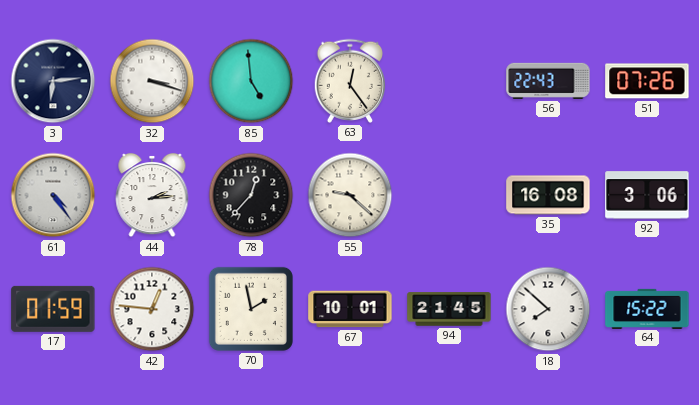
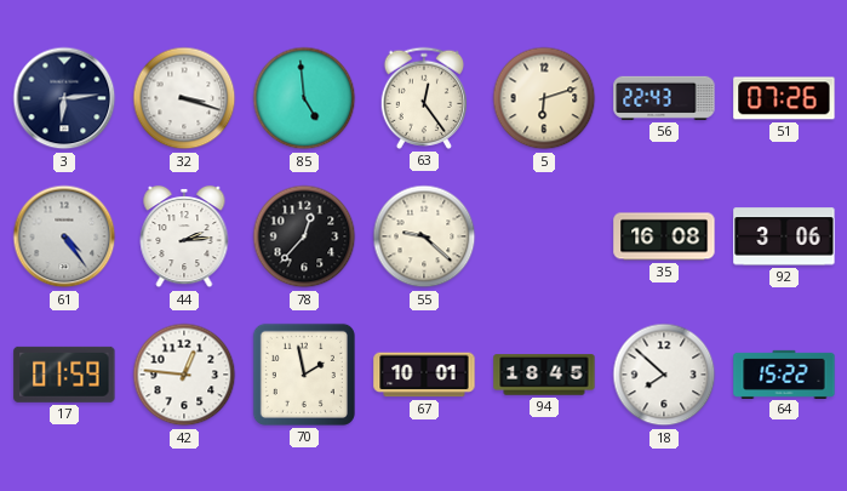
5: none -> 6:12
94: 21:45 -> 18:45
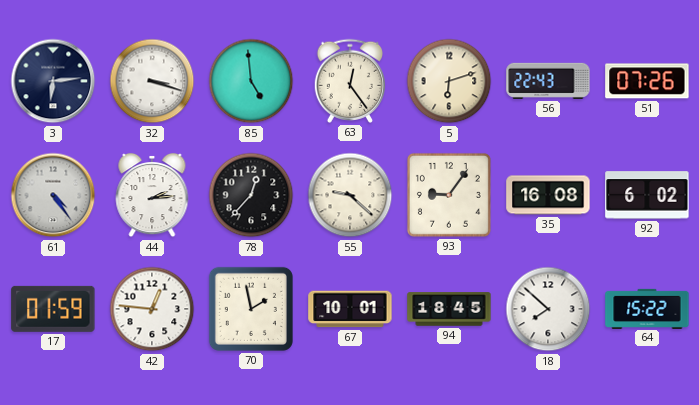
93: none -> 9:06
92: 3:06 -> 6:02
